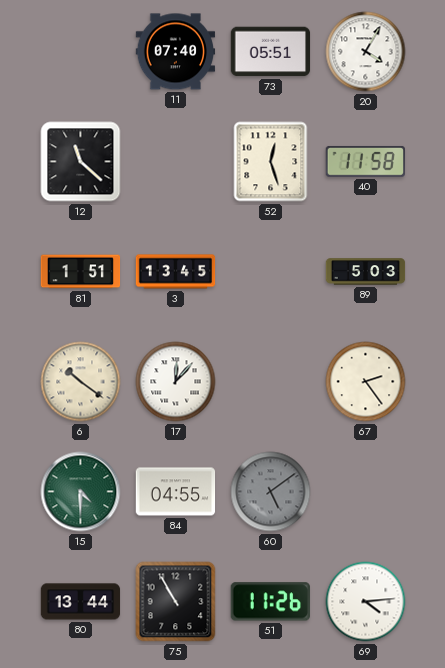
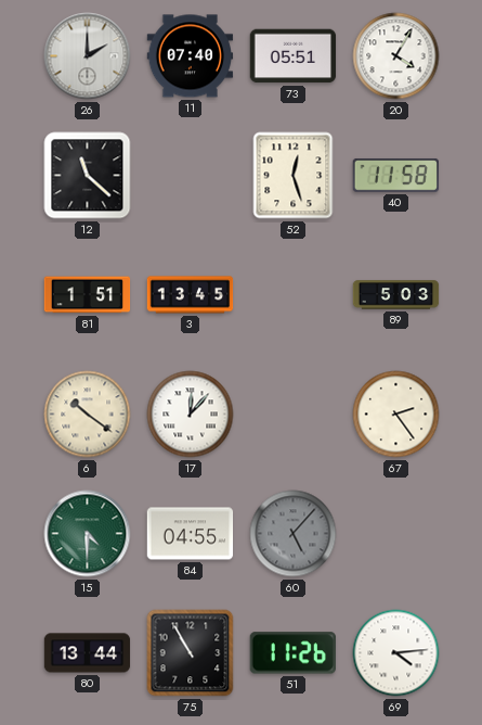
26: none -> 2:00
60: 5:09 -> 5:07
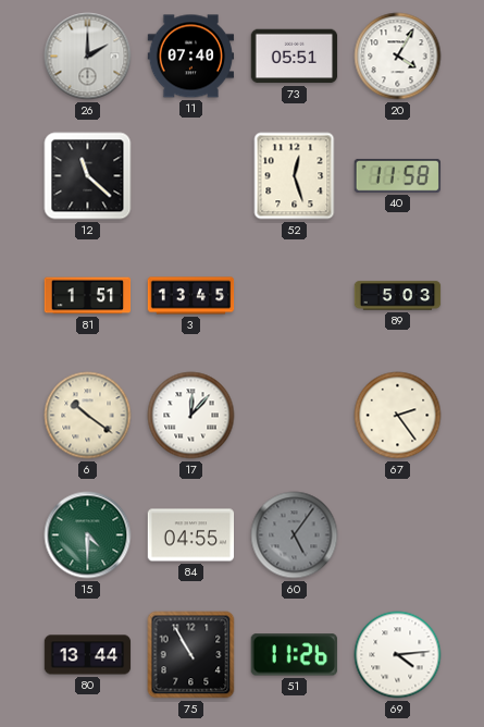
60: 5:07 -> 5:06
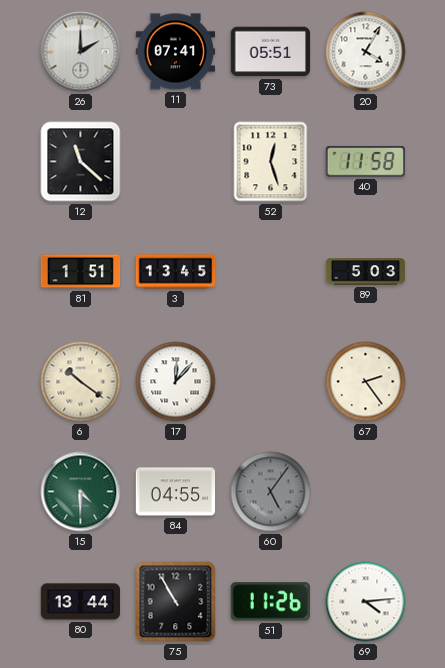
11: 07:40 -> 07:41
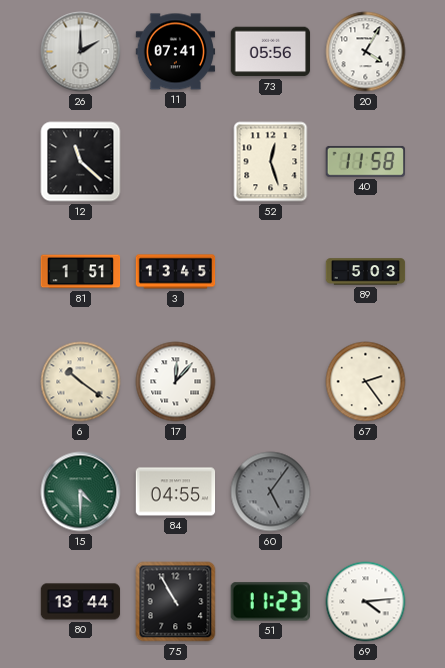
73: 05:51 -> 05:56
51: 11:26 -> 11:23
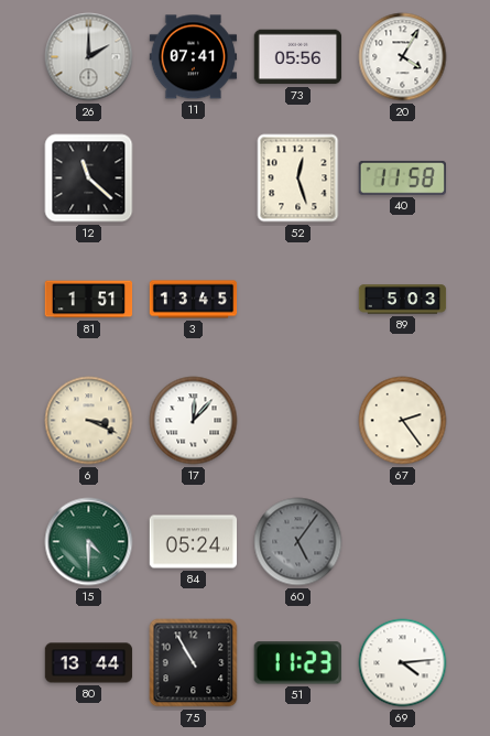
6: 10:21 -> 3:19
84: 04:55 -> 05:24
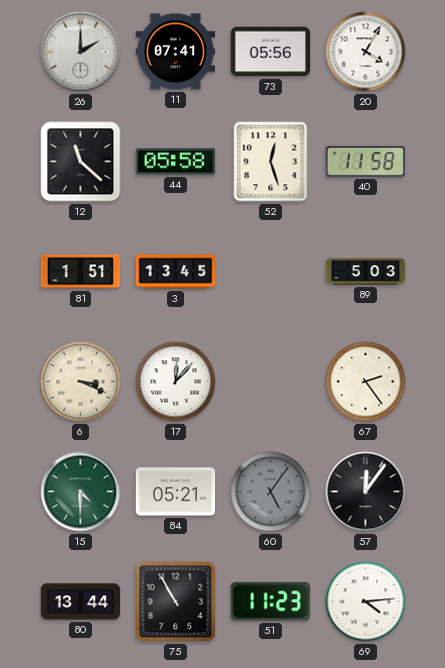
44: none -> 05:58
84: 05:24 -> 05:21
57: none -> 12:06
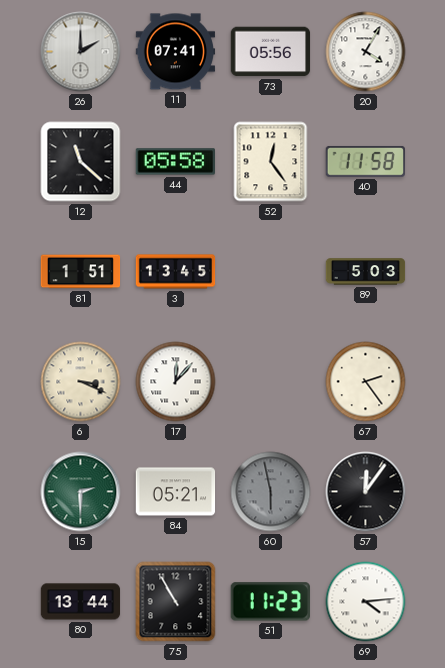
52: 12:27 -> 12:24
15: 4:30 -> 2:30
60: 5:06 -> 5:58
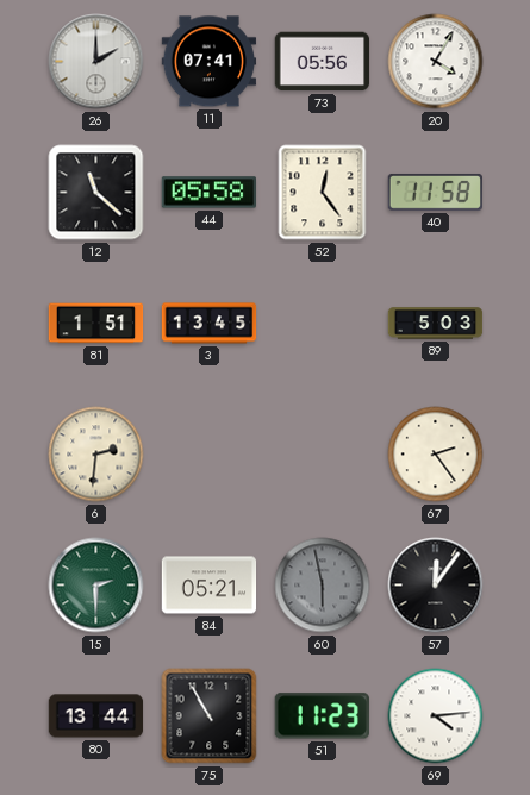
6: 3:19 -> 2:31
17: 12:07 -> none
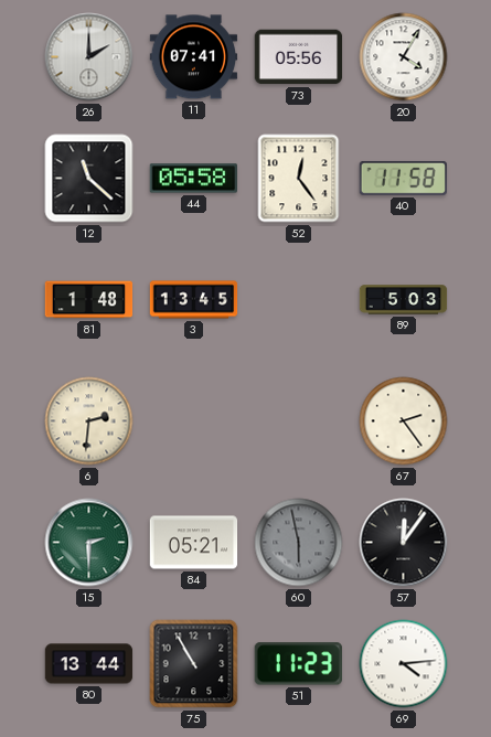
81: 1:51 -> 1:48
